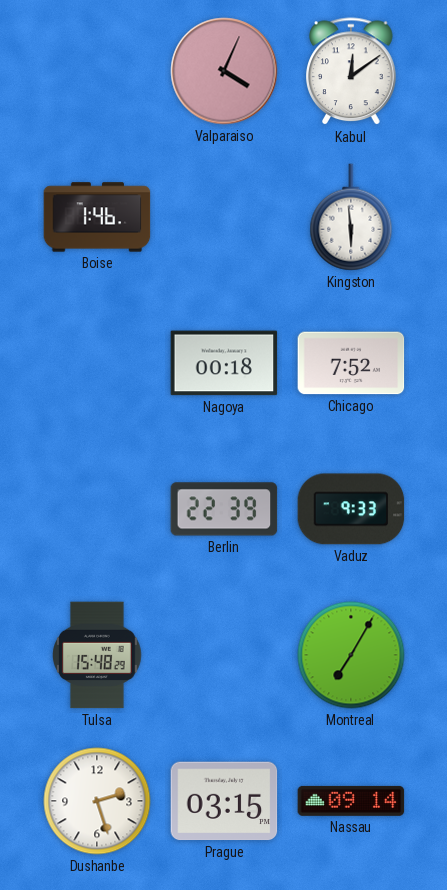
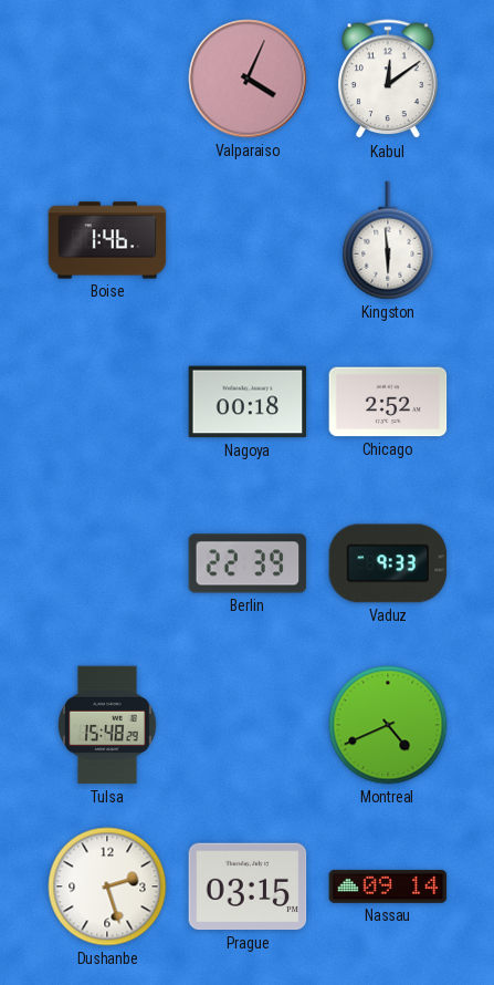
Chicago: 7:52 -> 2:52
Montreal: 7:05 -> 4:41
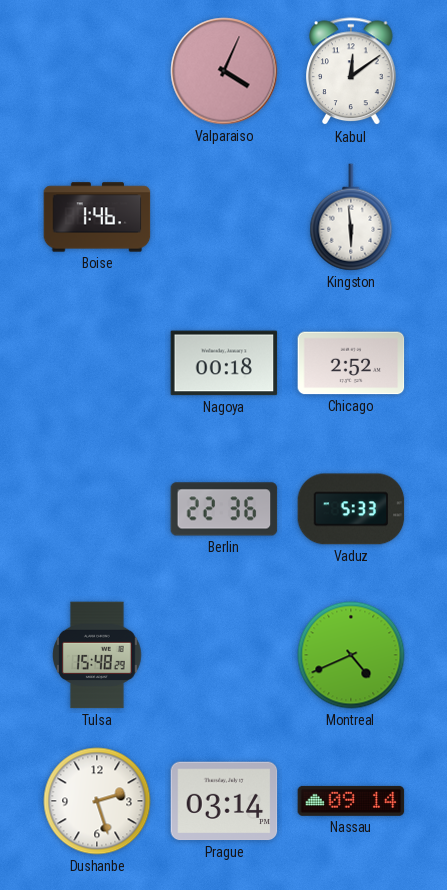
Berlin: 22:39 -> 22:36
Vaduz: 9:33 -> 5:33
Prague: 03:15 -> 03:14
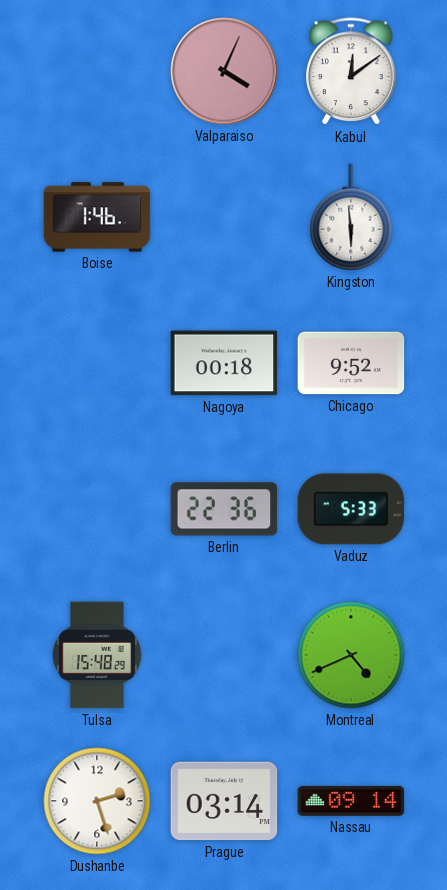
Chicago: 2:52 -> 9:52
